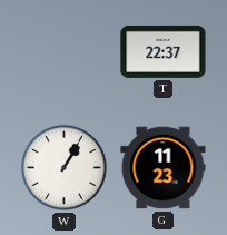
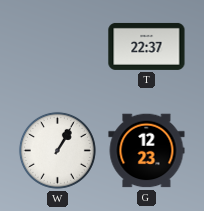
G: 11:23 -> 12:23
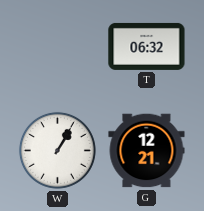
T: 22:37 -> 06:32
G: 12:23 -> 12:21
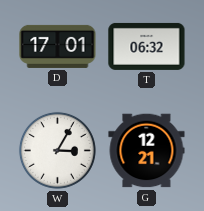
D: none -> 17:01
W: 1:05 -> 3:05
